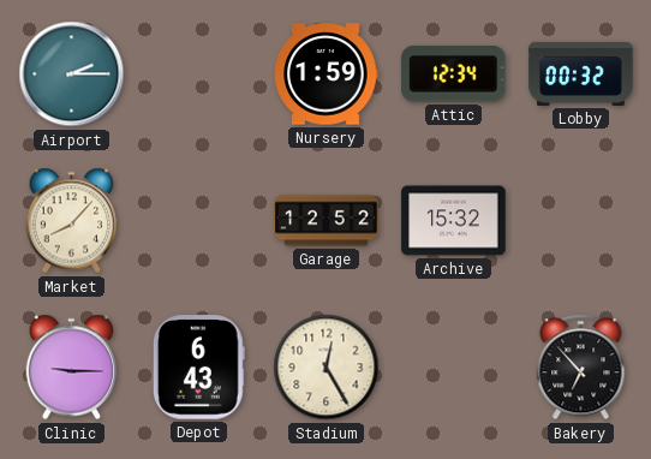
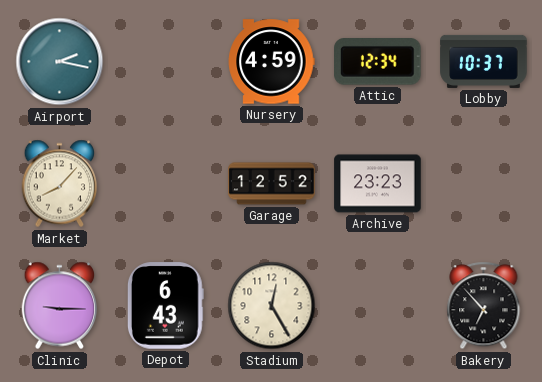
Airport: 2:15 -> 2:17
Nursery: 1:59 -> 4:59
Lobby: 00:32 -> 10:37
Archive: 15:32 -> 23:23
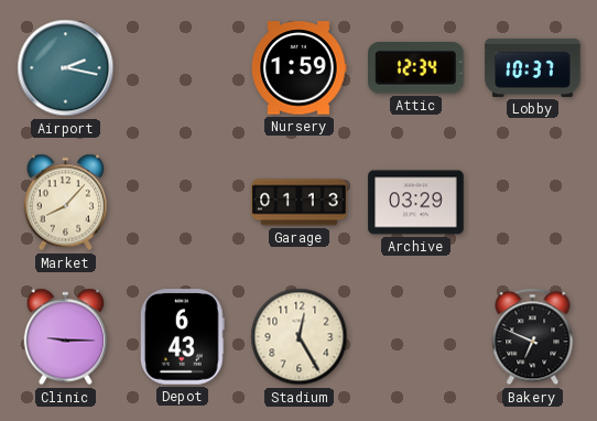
Nursery: 4:59 -> 1:59
Garage: 12:52 -> 01:13
Archive: 23:23 -> 03:29
Bakery: 6:53 -> 6:49
